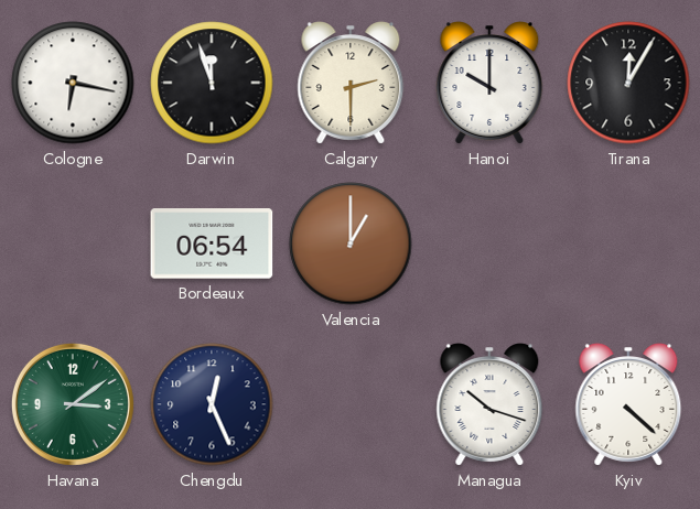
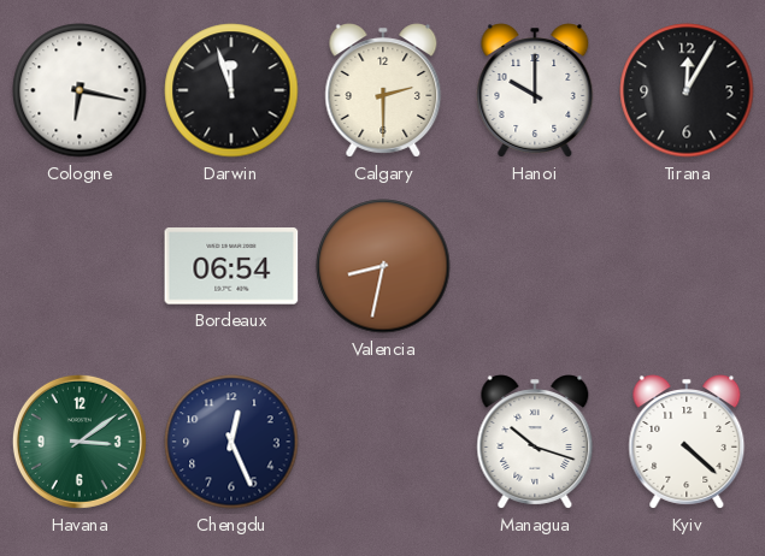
Valencia: 1:00 -> 8:32
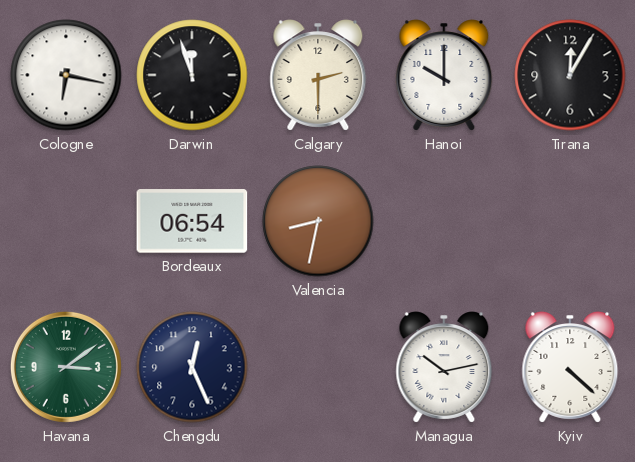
Managua: 10:18 -> 10:13
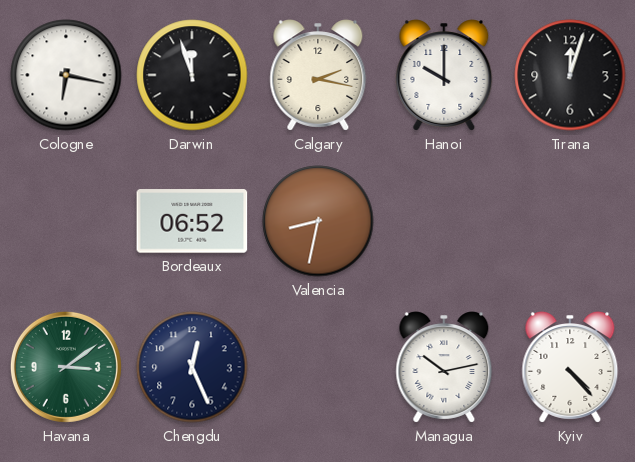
Calgary: 2:30 -> 2:17
Tirana: 12:05 -> 12:03
Bordeaux: 06:54 -> 06:52
Kyiv: 4:22 -> 4:23
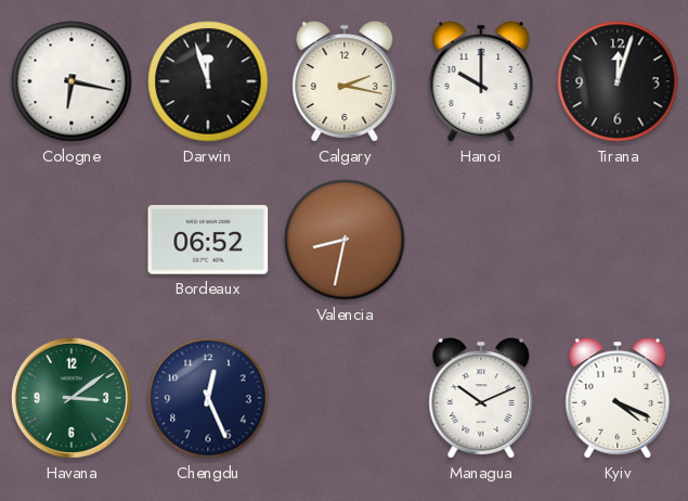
Managua: 10:13 -> 10:11
Kyiv: 4:23 -> 4:19
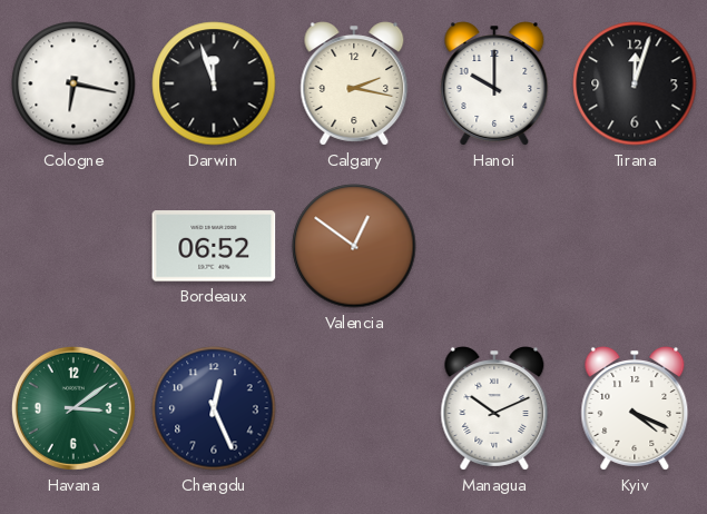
Valencia: 8:32 -> 12:51
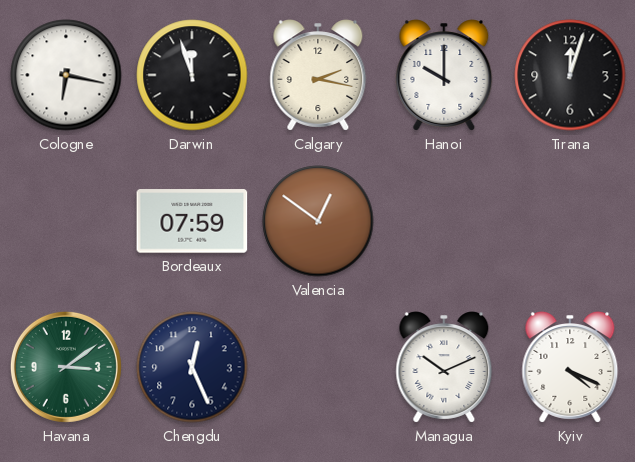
Bordeaux: 06:52 -> 07:59
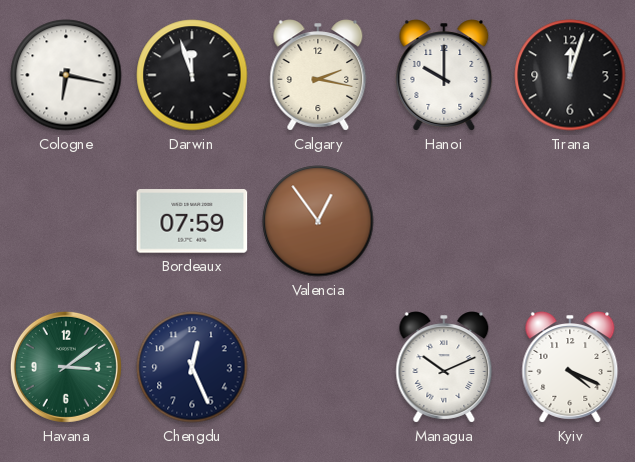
Valencia: 12:51 -> 12:54
